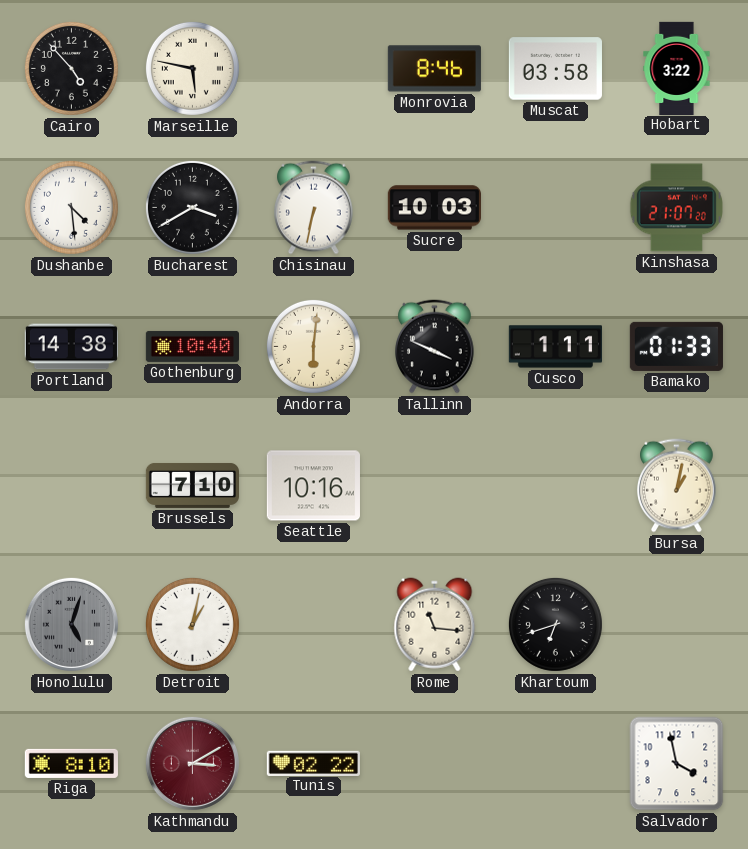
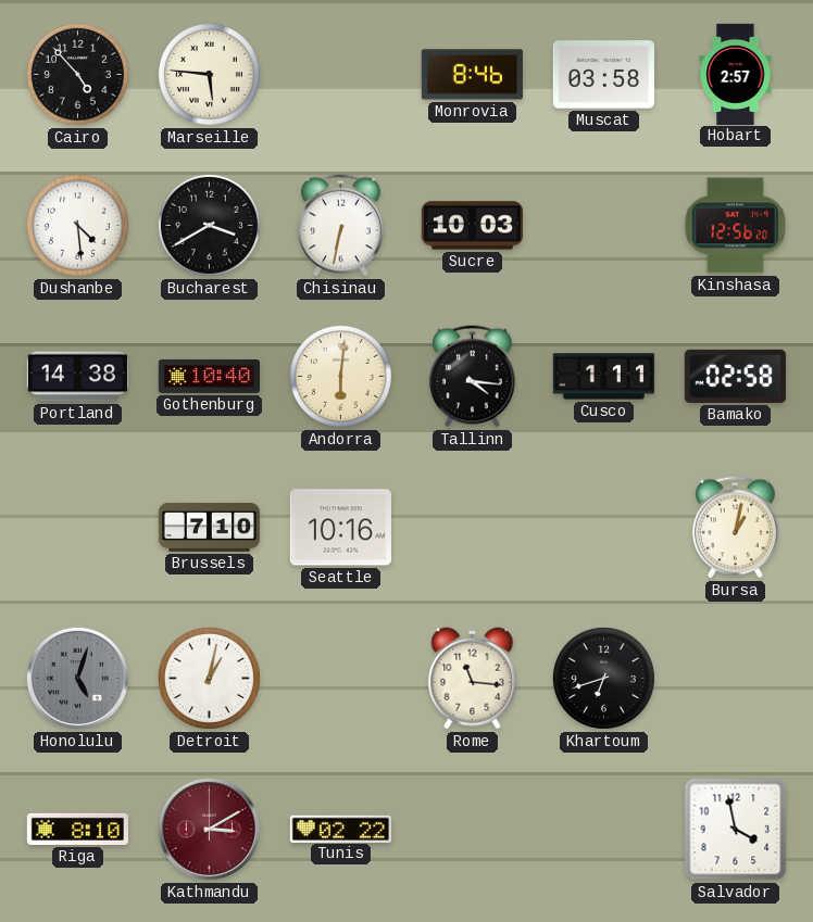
Marseille: 5:47 -> 5:46
Hobart: 3:22 -> 2:57
Kinshasa: 21:07 -> 12:56
Tallinn: 3:49 -> 4:16
Bamako: 01:33 -> 02:58
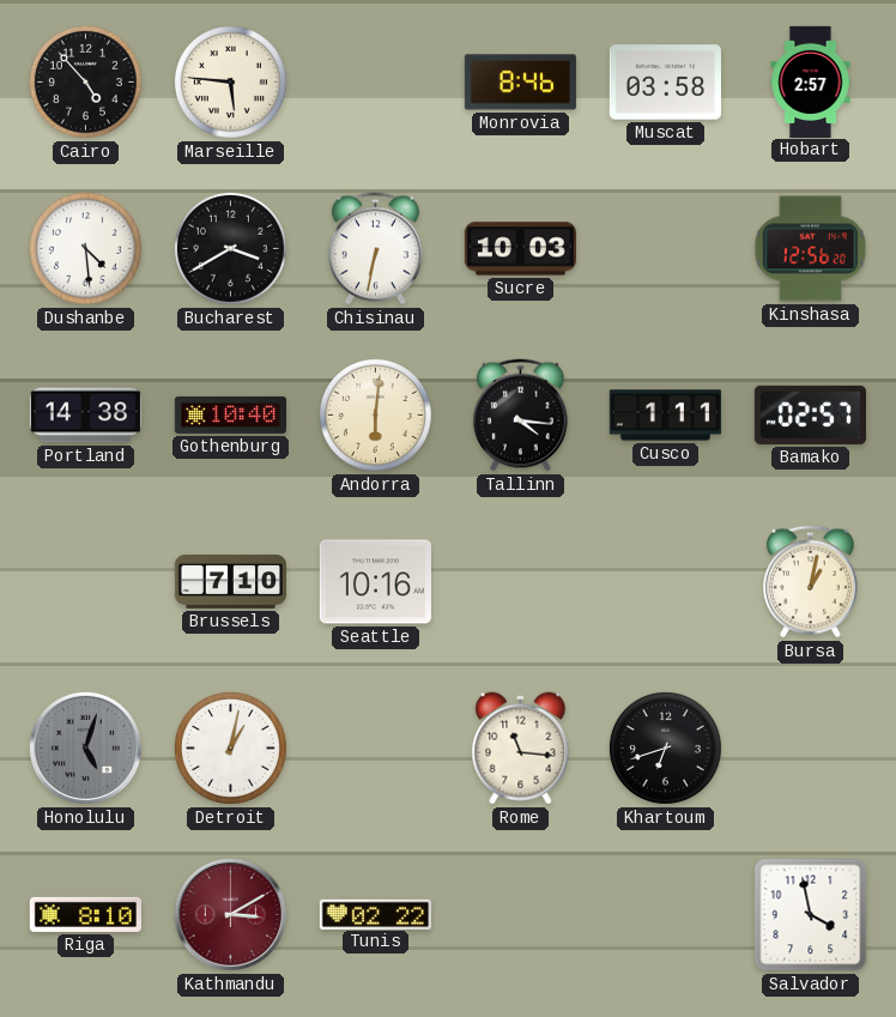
Bamako: 02:58 -> 02:57
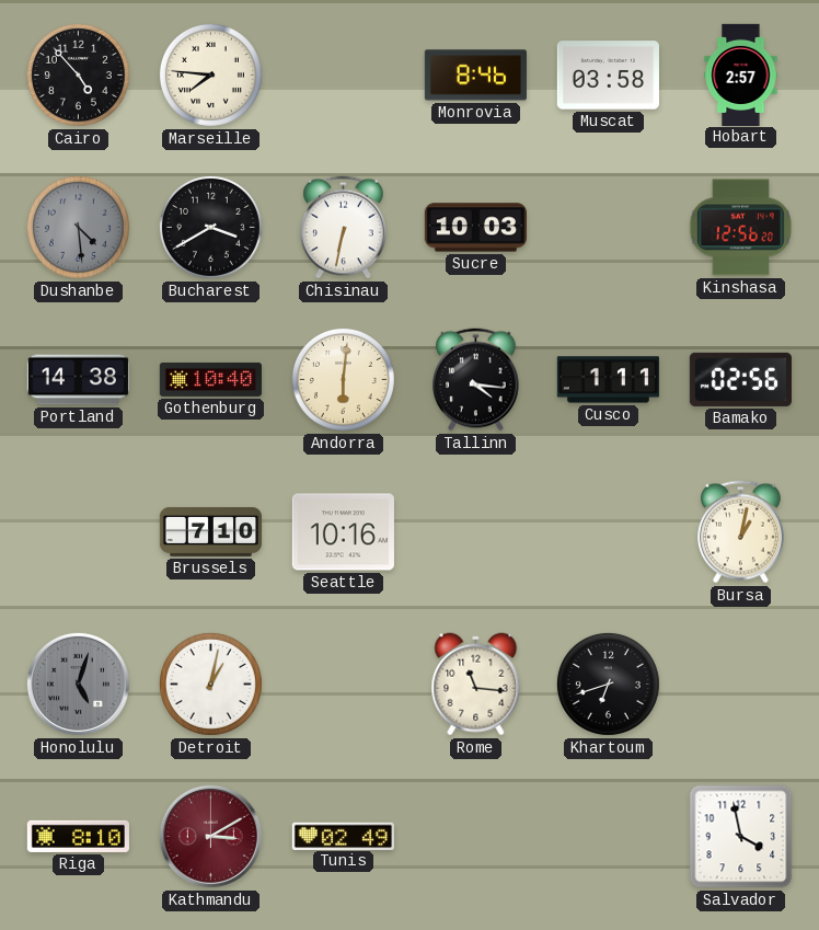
Marseille: 5:46 -> 7:46
Dushanbe dial: white -> grey
Bamako: 02:57 -> 02:56
Tunis: 02:22 -> 02:49
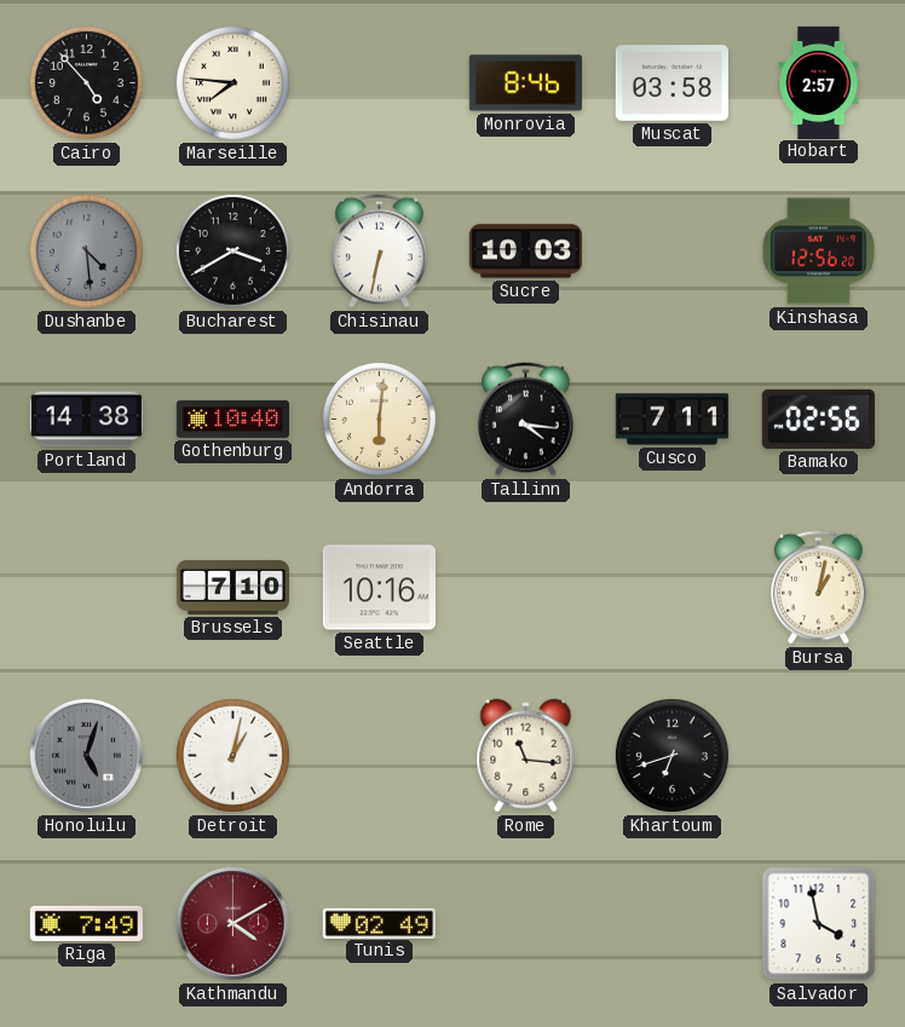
Cusco: 1:11 -> 7:11
Riga: 8:10 -> 7:49
Kathmandu: 3:10 -> 4:10
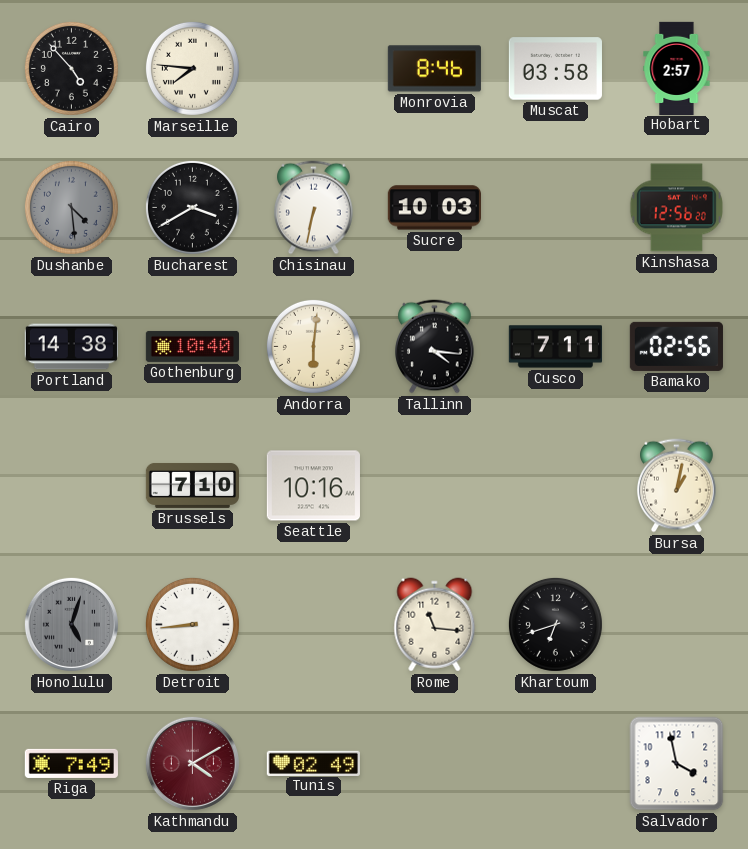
Detroit: 1:02 -> 8:44
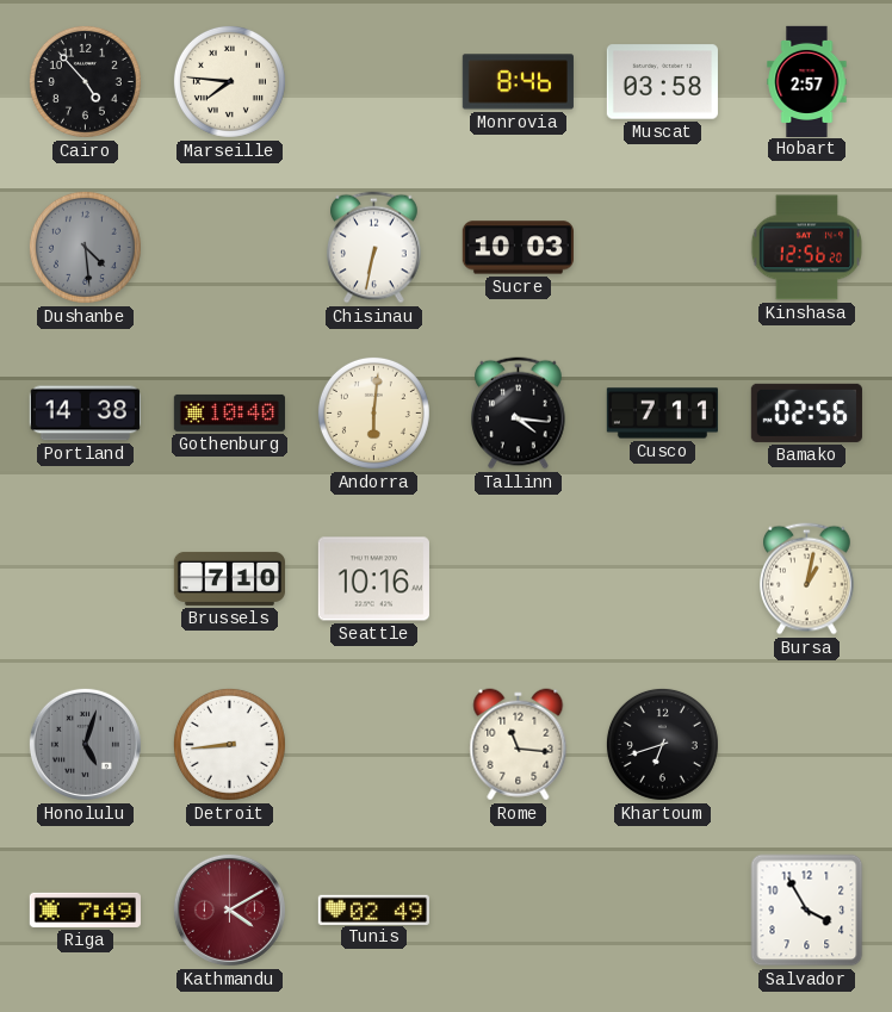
Bucharest: 3:40 -> none
Salvador: 3:58 -> 3:55
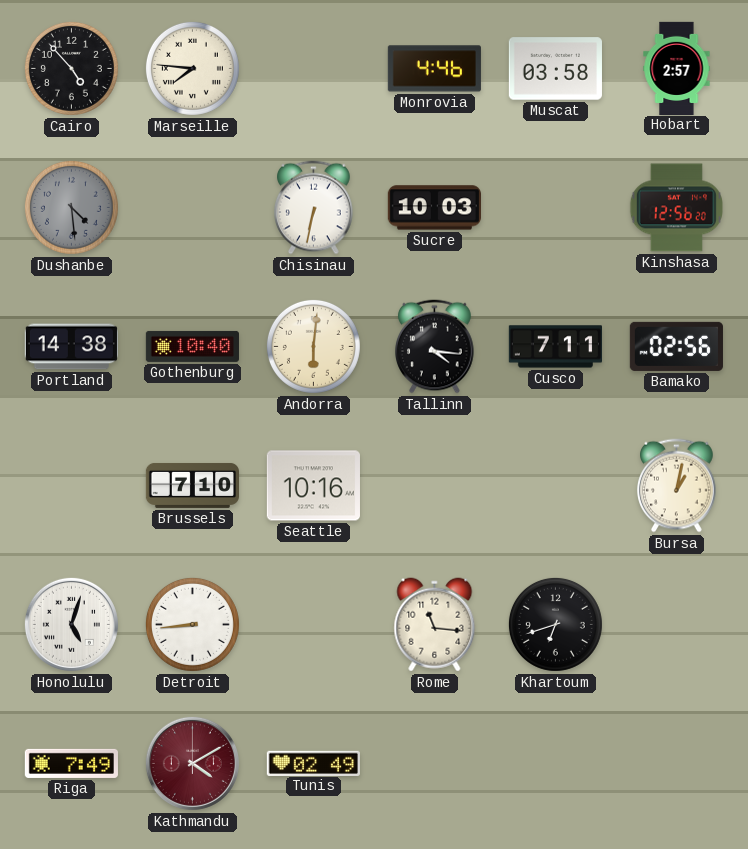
Monrovia: 8:46 -> 4:46
Honolulu dial: grey -> white
Salvador: 3:55 -> none
